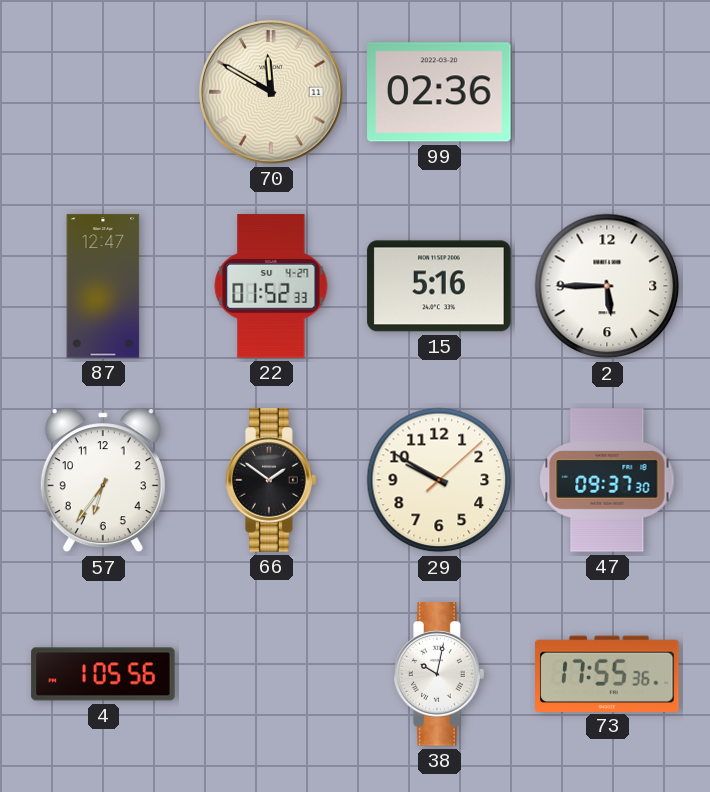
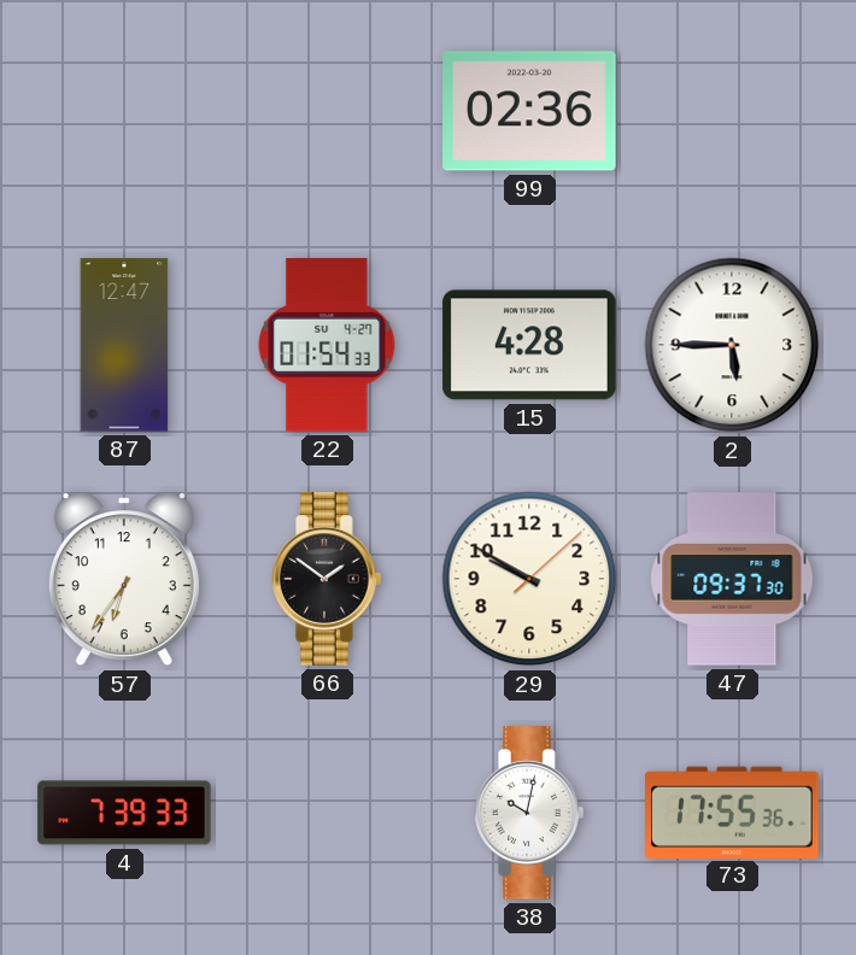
70: 11:50 -> none
22: 01:52 -> 01:54
15: 5:16 -> 4:28
4: 1:05 -> 7:39
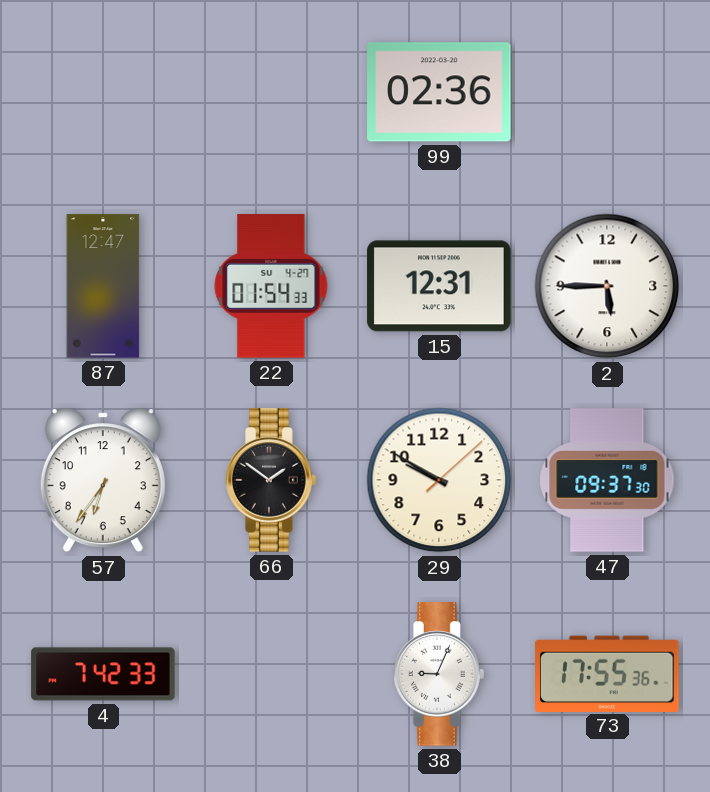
15: 4:28 -> 12:31
4: 7:39 -> 7:42
38: 10:02 -> 9:04
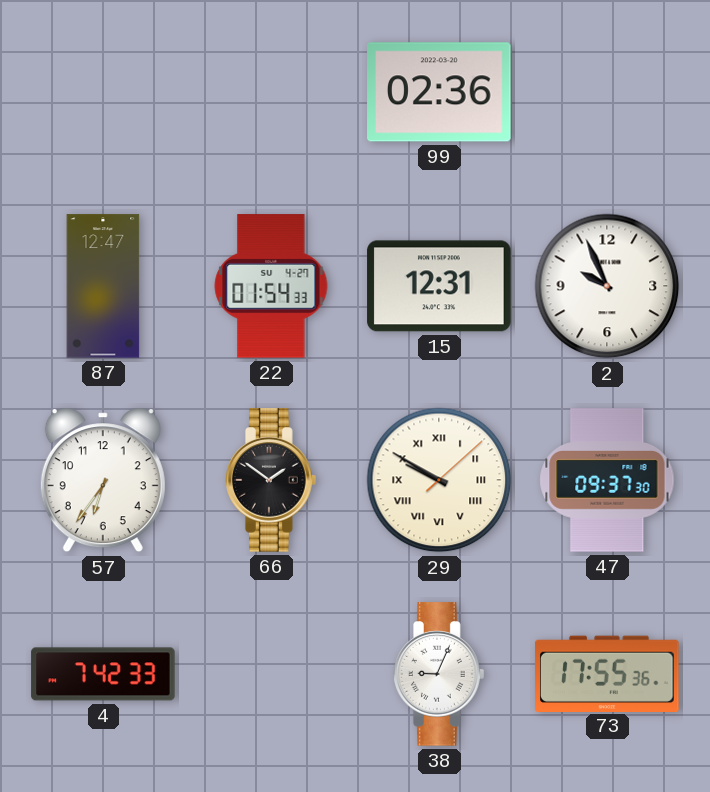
2: 5:45 -> 9:56
29 numerals: Arabic -> Roman
